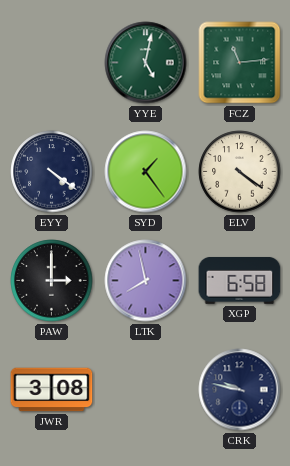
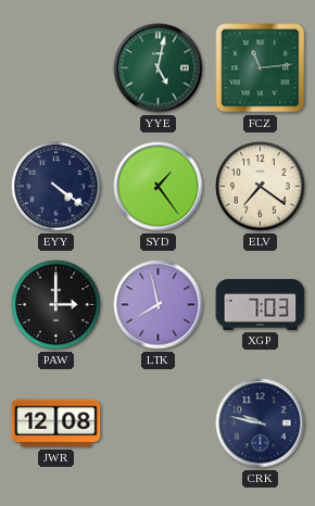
ELV: 4:21 -> 7:21
XGP: 6:58 -> 7:03
JWR: 3:08 -> 12:08
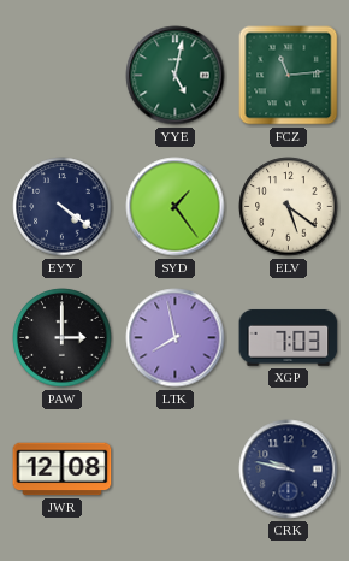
ELV: 7:21 -> 5:21
